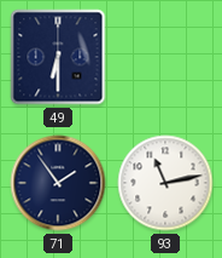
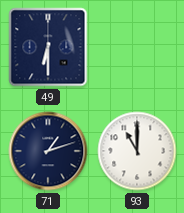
71: 1:54 -> 1:12
93: 11:13 -> 11:00
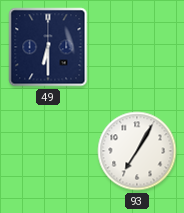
71: 1:12 -> none
93: 11:00 -> 7:05
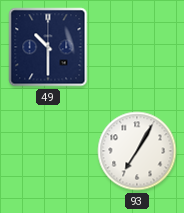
49: 6:30 -> 10:30
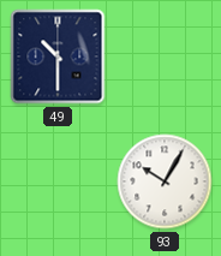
93: 7:05 -> 10:05
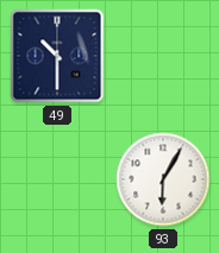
93: 10:05 -> 6:05
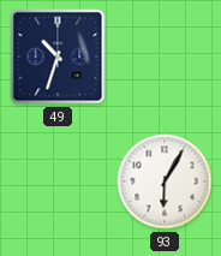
49: 10:30 -> 10:33
